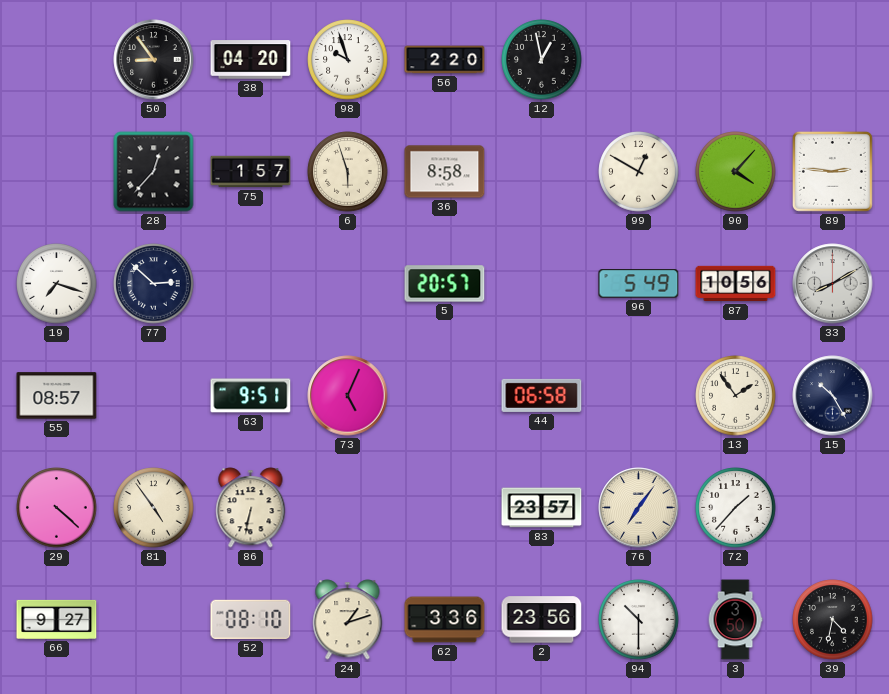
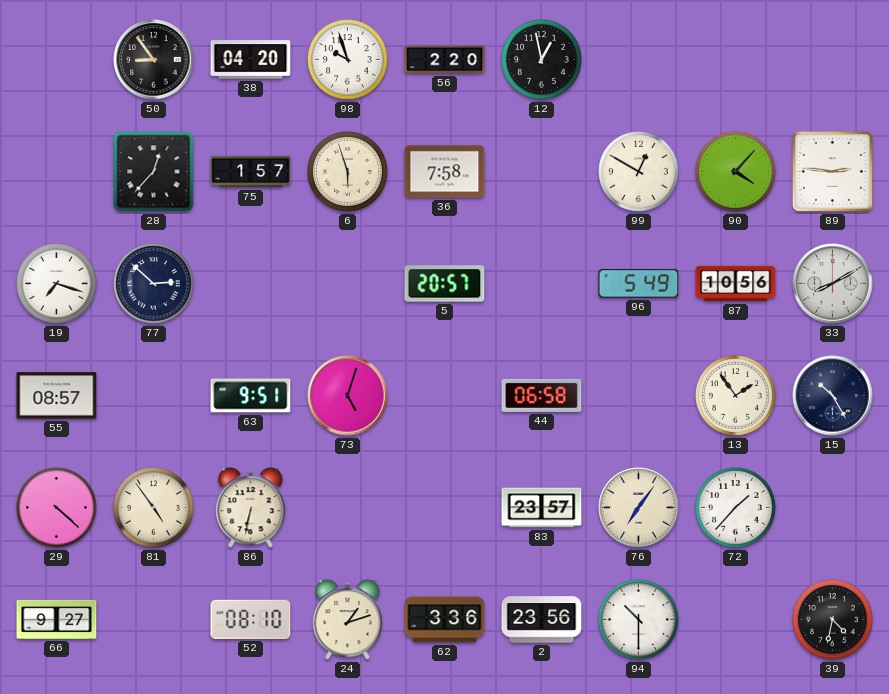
36: 8:58 -> 7:58
73: 5:04 -> 5:03
3: 3:50 -> none
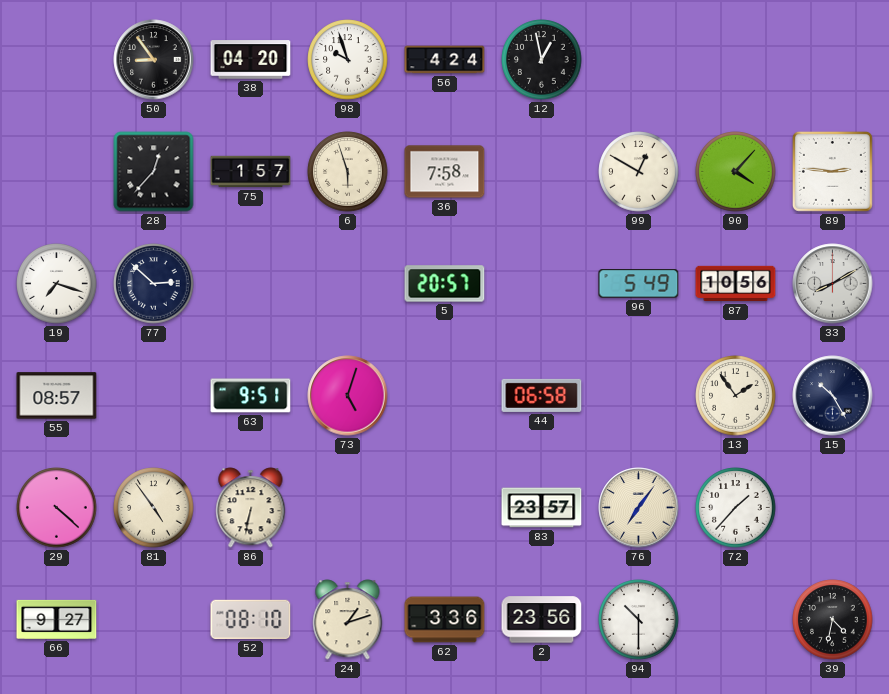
56: 2:20 -> 4:24
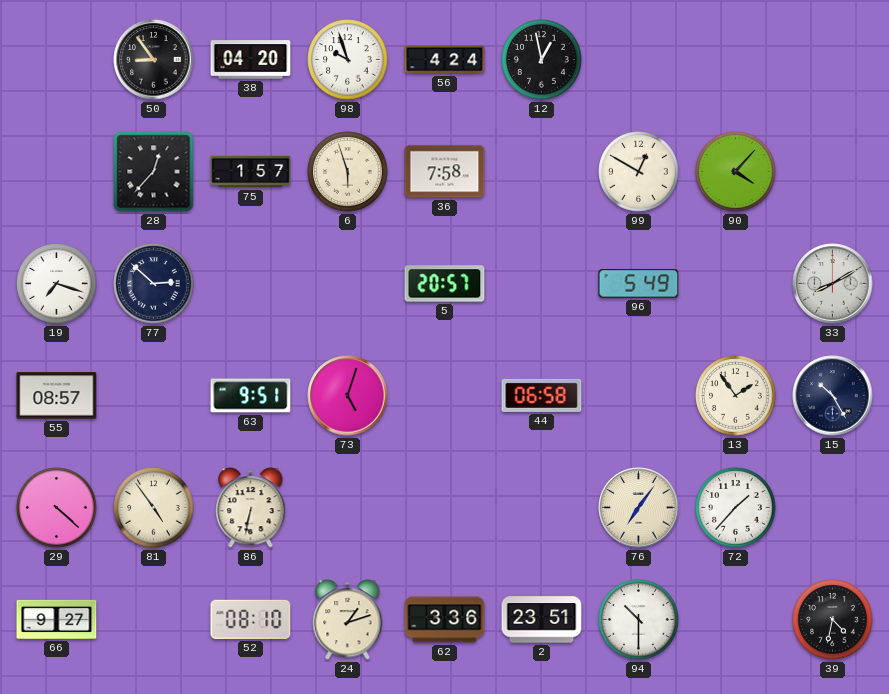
89: 2:46 -> none
87: 10:56 -> none
83: 23:57 -> none
2: 23:56 -> 23:51
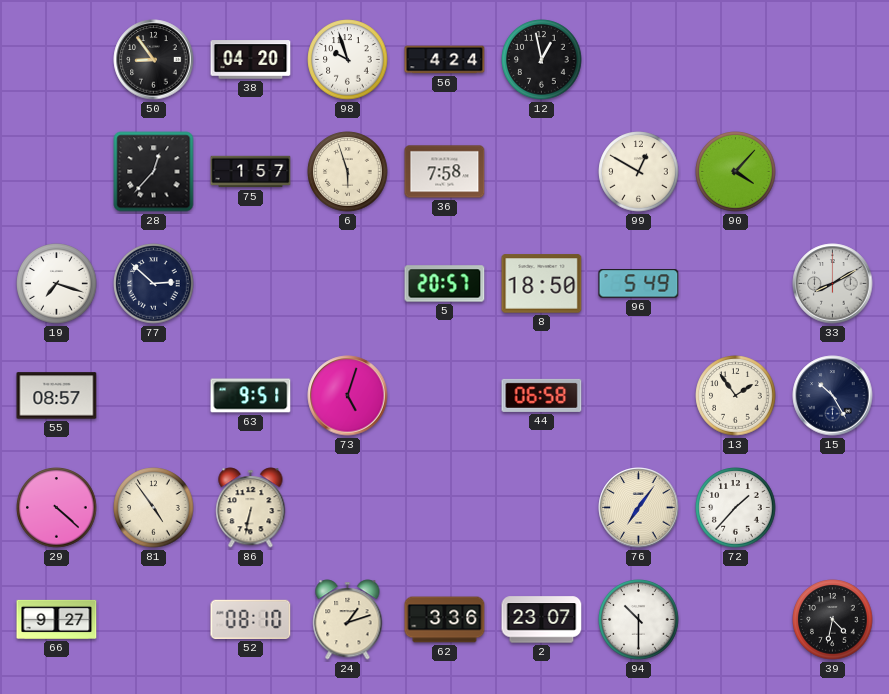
8: none -> 18:50
2: 23:51 -> 23:07
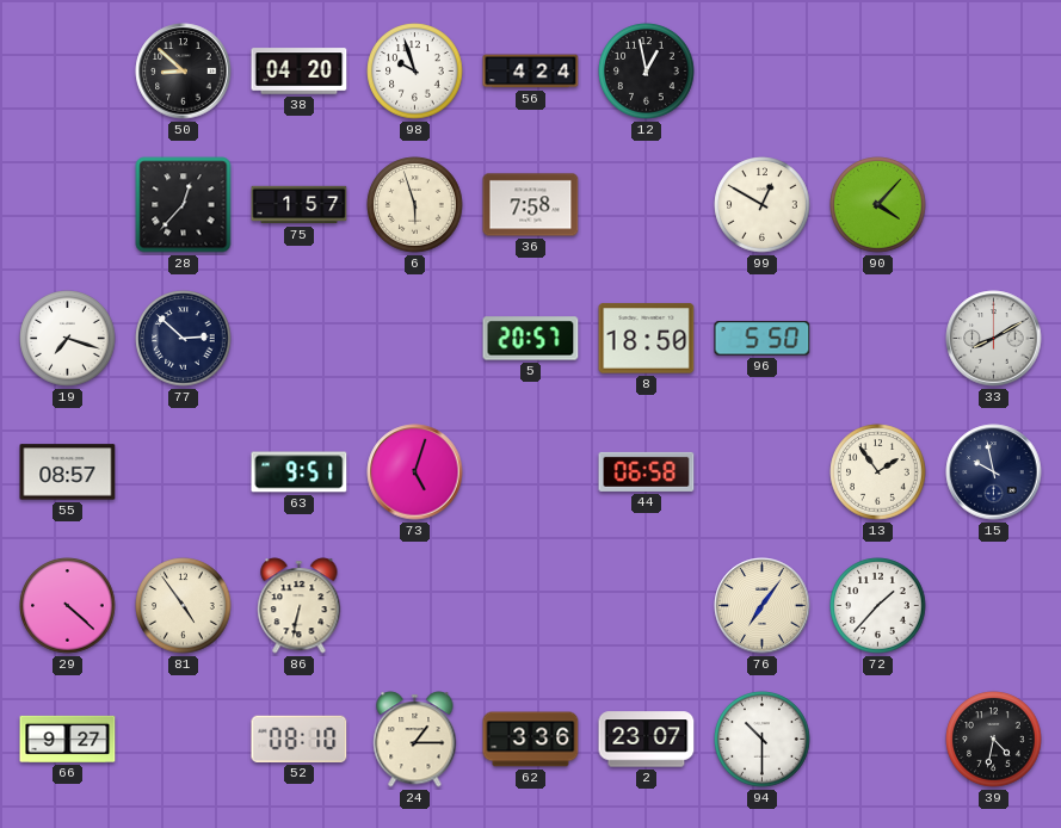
50: 8:54 -> 8:52
96: 5:49 -> 5:50
15: 10:25 -> 9:58
24: 1:12 -> 1:15
